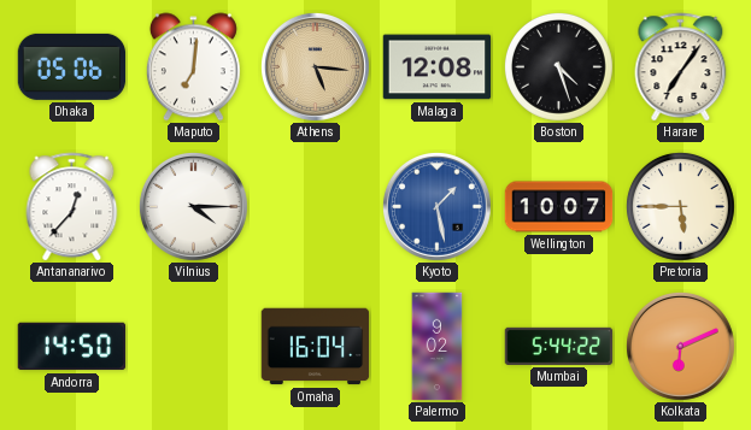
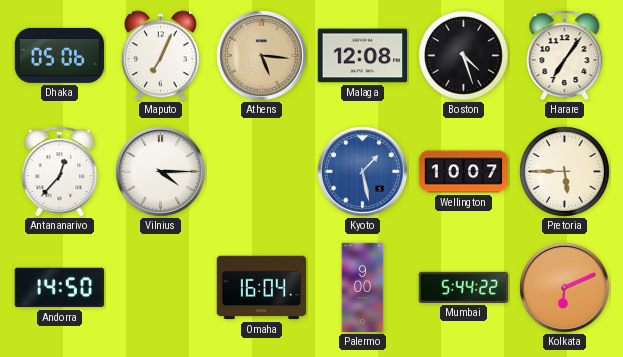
Maputo: 7:01 -> 7:04
Palermo: 9:02 -> 9:00
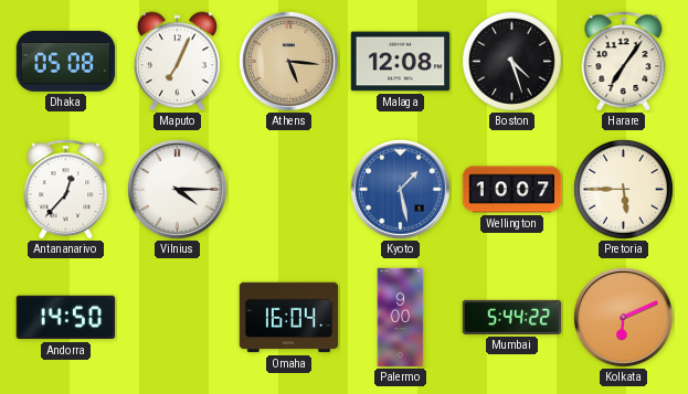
Dhaka: 05:06 -> 05:08
